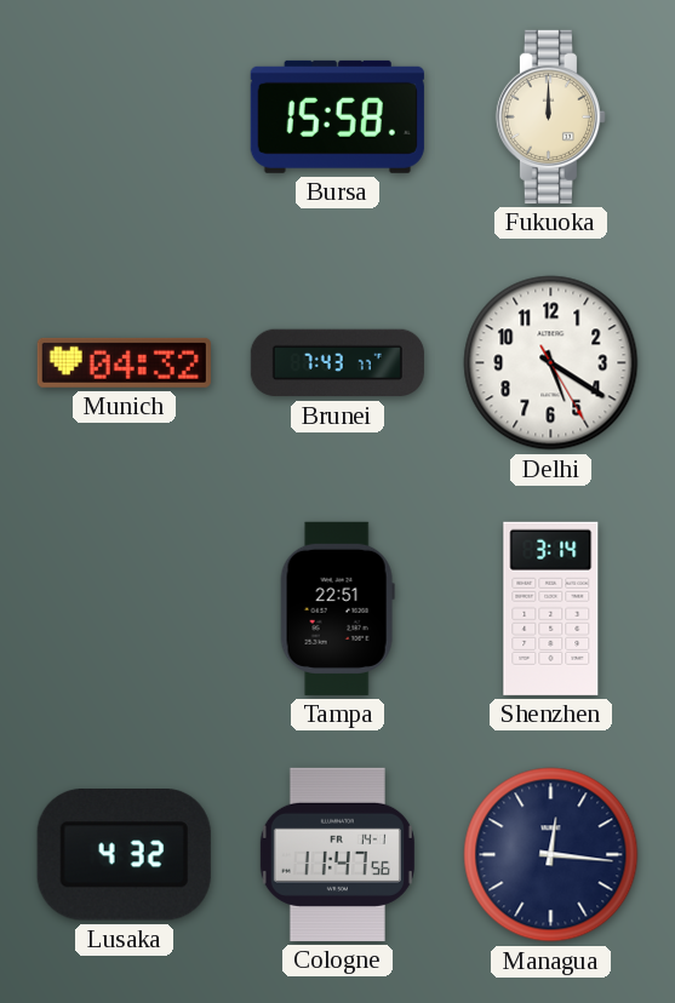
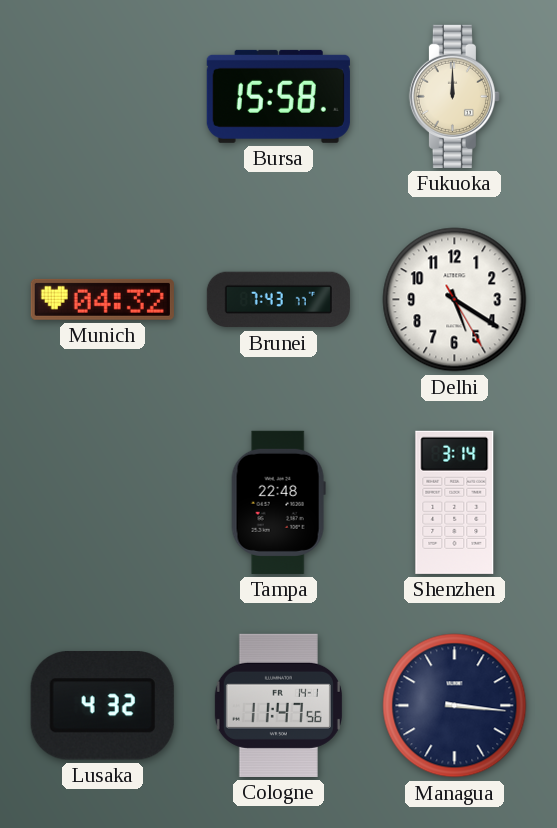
Tampa: 22:51 -> 22:48
Managua: 12:16 -> 3:16
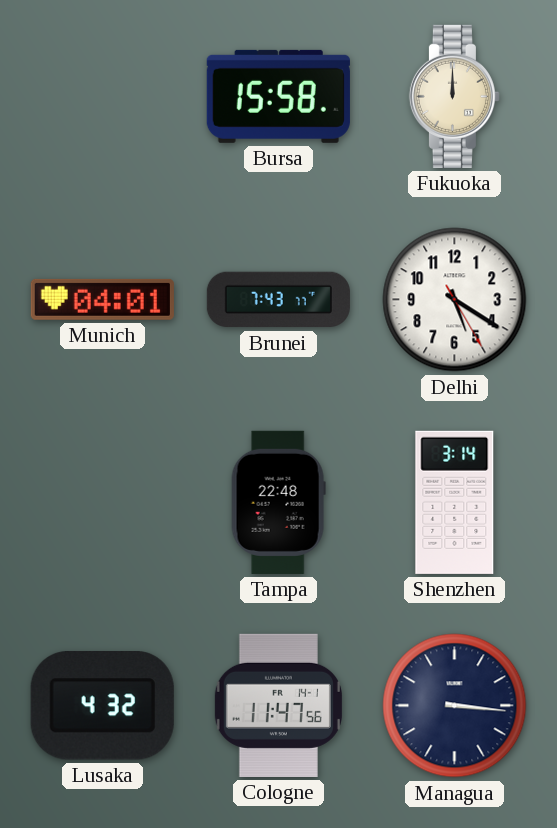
Munich: 04:32 -> 04:01
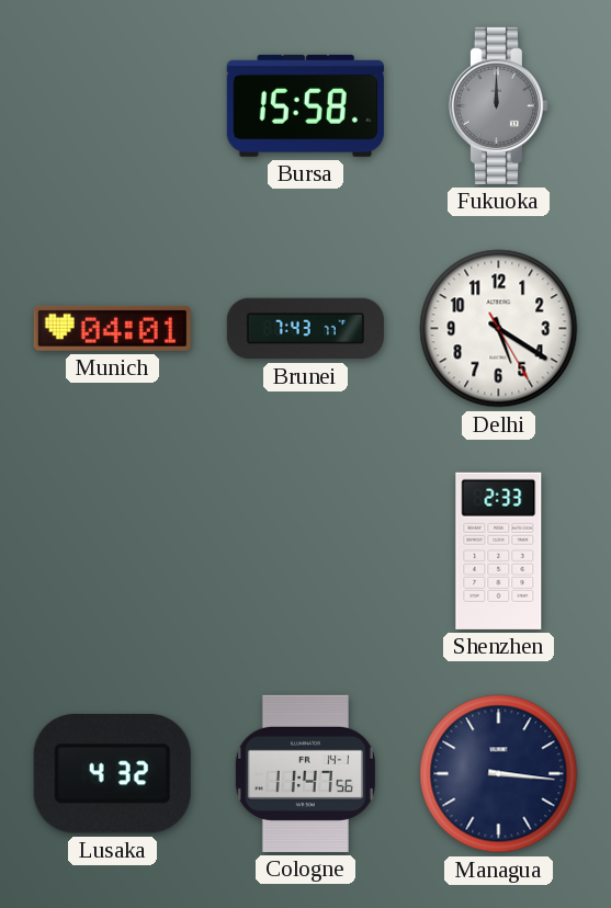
Fukuoka dial: cream -> grey
Tampa: 22:48 -> none
Shenzhen: 3:14 -> 2:33
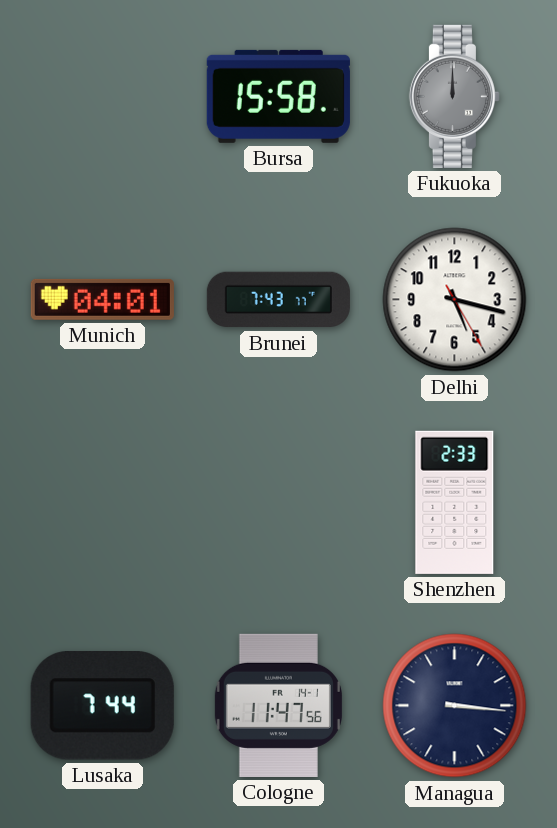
Delhi: 5:20 -> 5:17
Lusaka: 4:32 -> 7:44
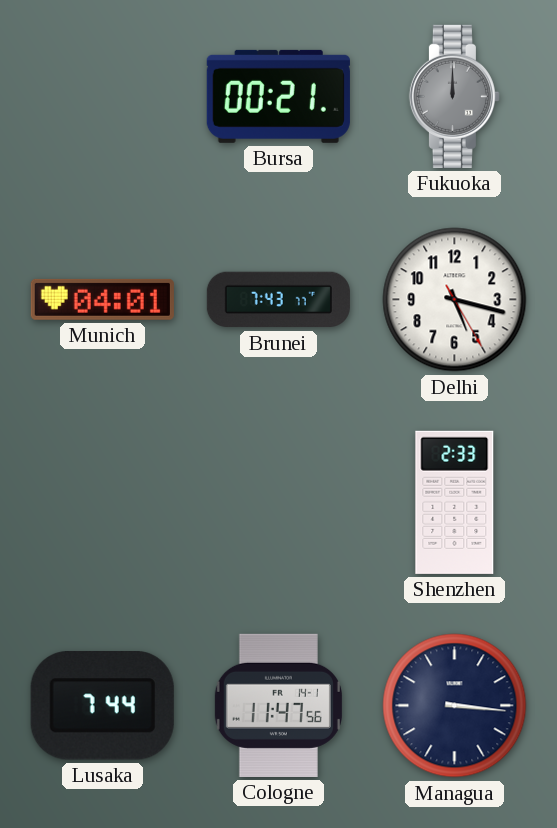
Bursa: 15:58 -> 00:21
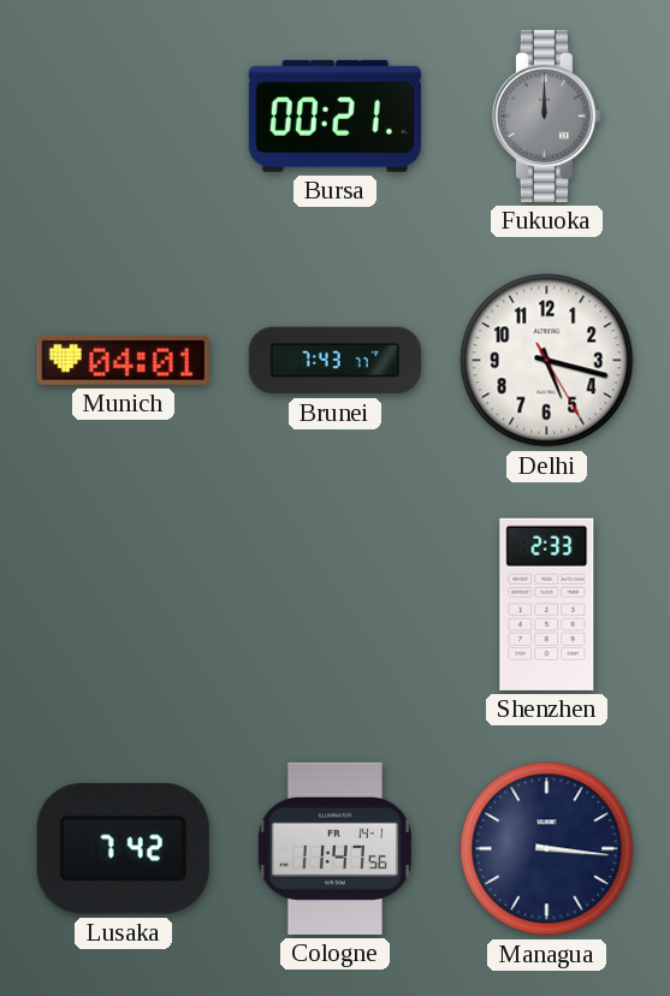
Lusaka: 7:44 -> 7:42
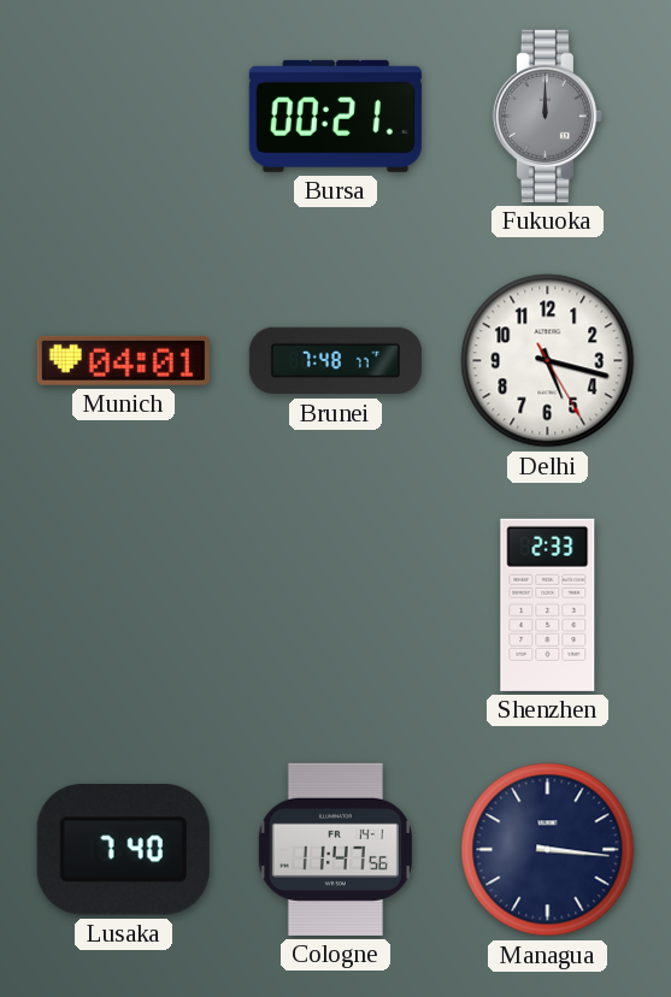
Brunei: 7:43 -> 7:48
Lusaka: 7:42 -> 7:40
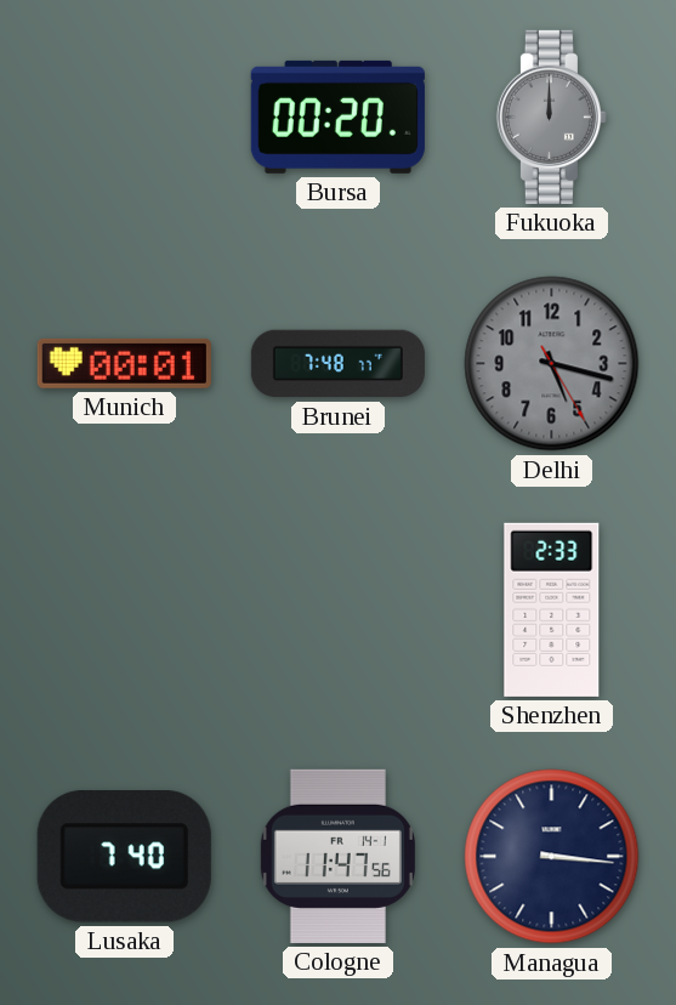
Bursa: 00:21 -> 00:20
Munich: 04:01 -> 00:01
Delhi dial: white -> grey
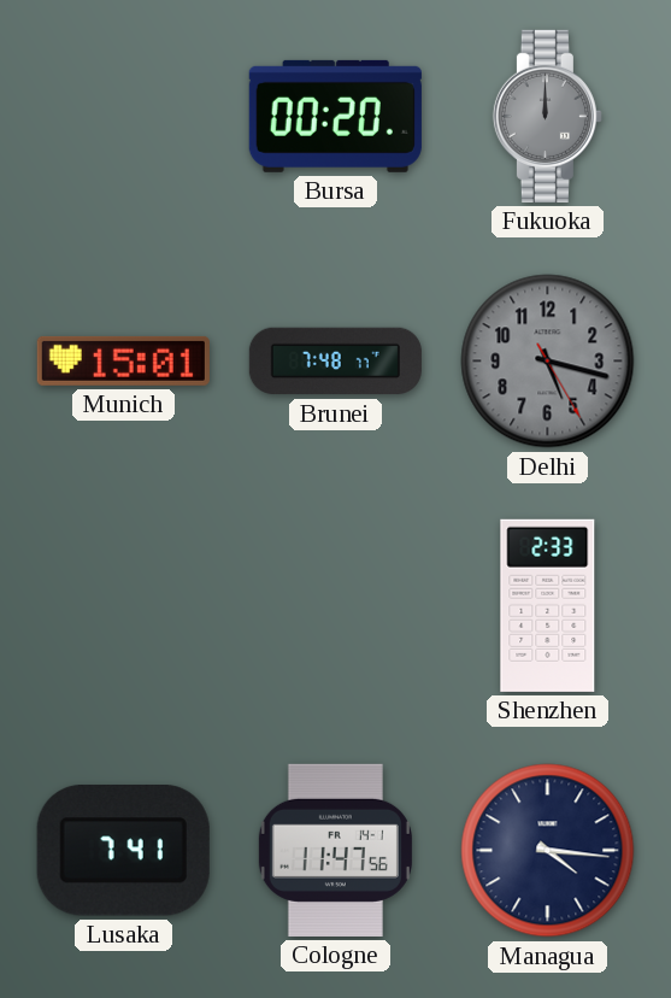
Munich: 00:01 -> 15:01
Lusaka: 7:40 -> 7:41
Managua: 3:16 -> 4:16
